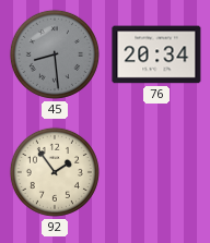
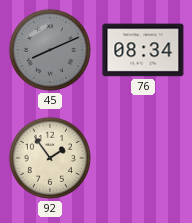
45: 8:29 -> 8:11
76: 20:34 -> 08:34
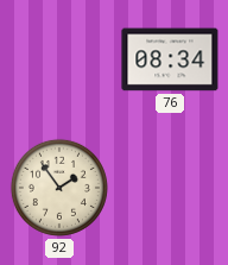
45: 8:11 -> none
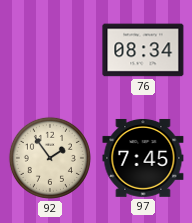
97: none -> 7:45
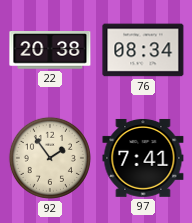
22: none -> 20:38
97: 7:45 -> 7:41
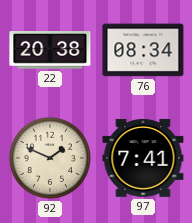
92: 1:54 -> 1:49
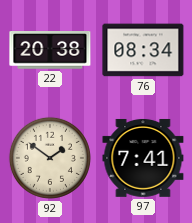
92: 1:49 -> 1:51
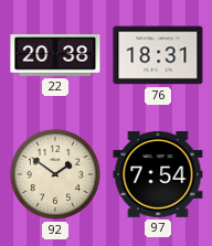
76: 08:34 -> 18:31
97: 7:41 -> 7:54
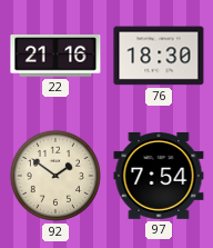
22: 20:38 -> 21:16
76: 18:31 -> 18:30
